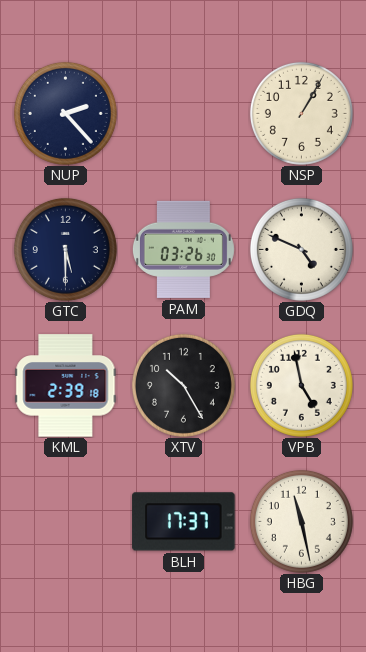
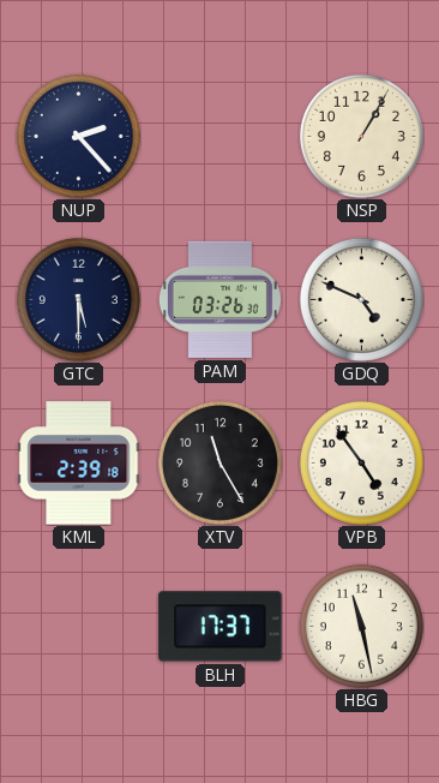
XTV: 10:25 -> 11:25
VPB: 4:58 -> 4:54
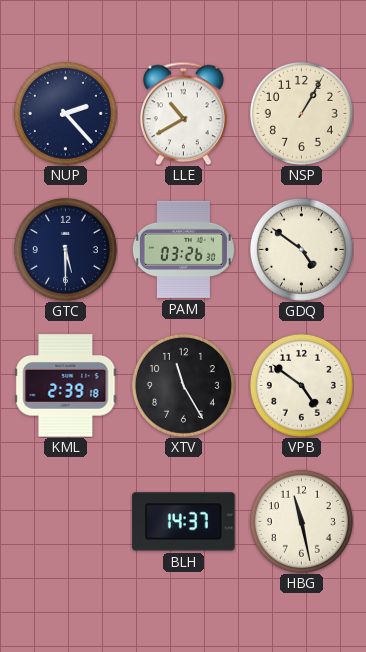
LLE: none -> 10:40
GDQ: 4:49 -> 4:51
VPB: 4:54 -> 4:51
BLH: 17:37 -> 14:37
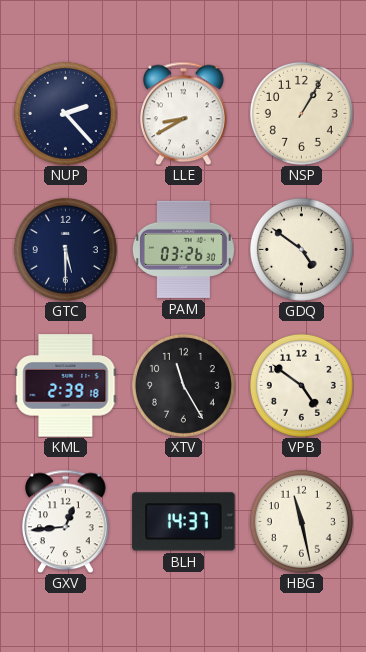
LLE: 10:40 -> 8:40
GXV: none -> 12:44
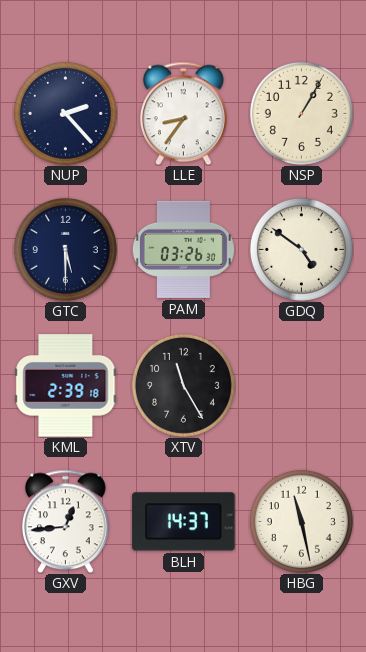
LLE: 8:40 -> 8:36
VPB: 4:51 -> none
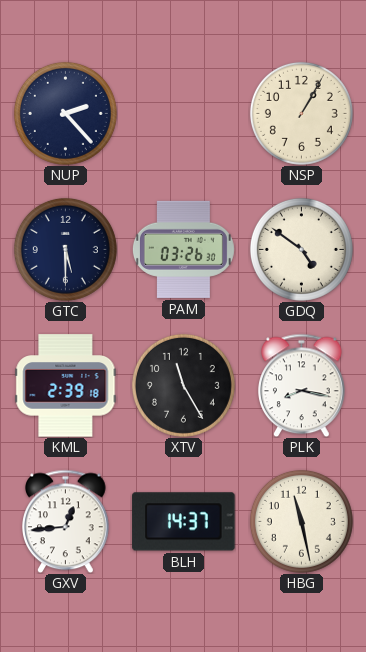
LLE: 8:36 -> none
PLK: none -> 8:17
